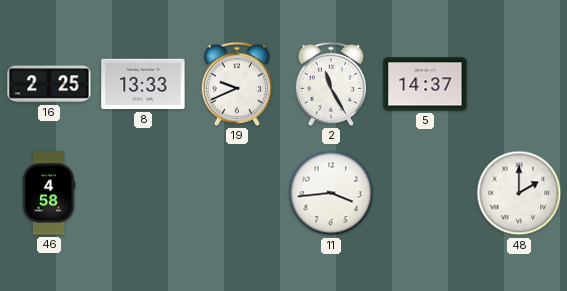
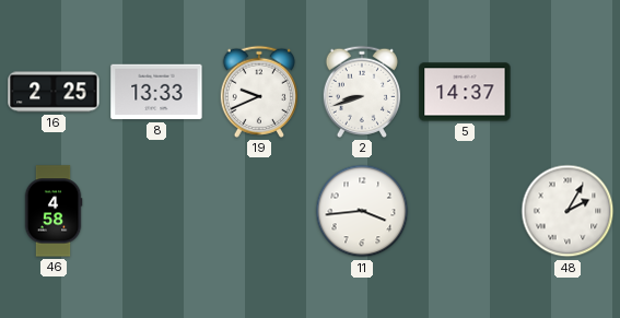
2: 11:25 -> 8:42
48: 2:00 -> 2:05
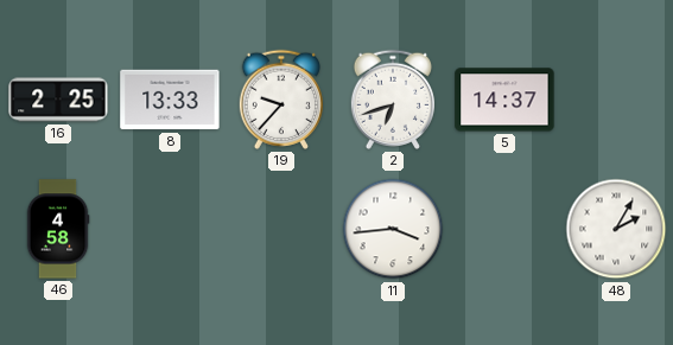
19: 9:41 -> 9:37
2: 8:42 -> 6:42
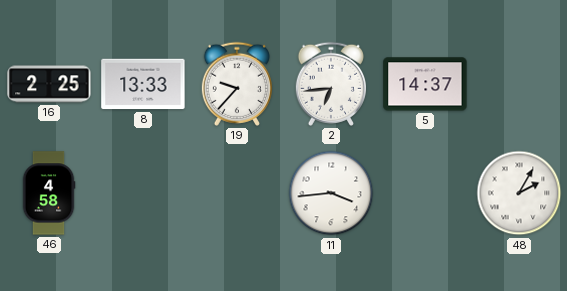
2: 6:42 -> 6:44
